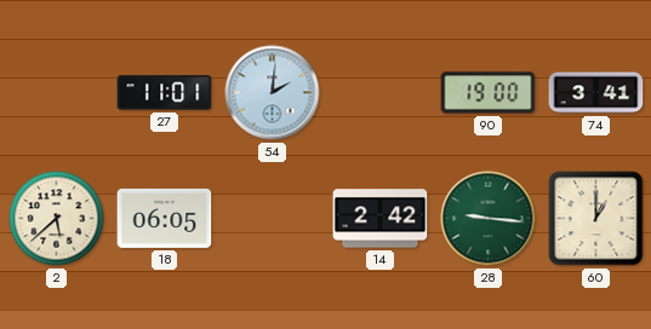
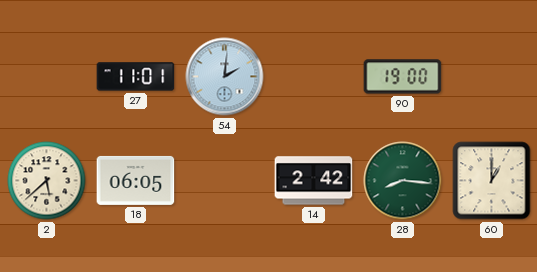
74: 3:41 -> none
28: 9:16 -> 8:16
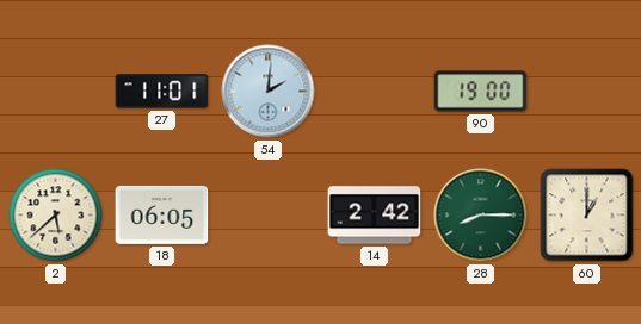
28: 8:16 -> 8:15
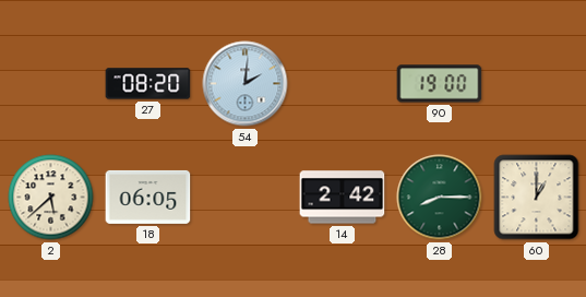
27: 11:01 -> 08:20
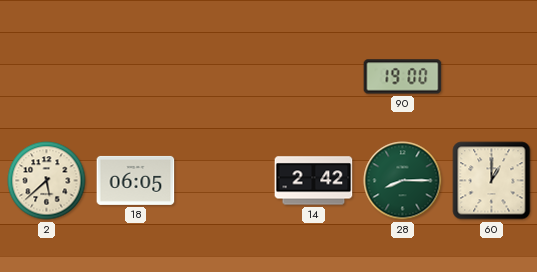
27: 08:20 -> none
54: 2:01 -> none
